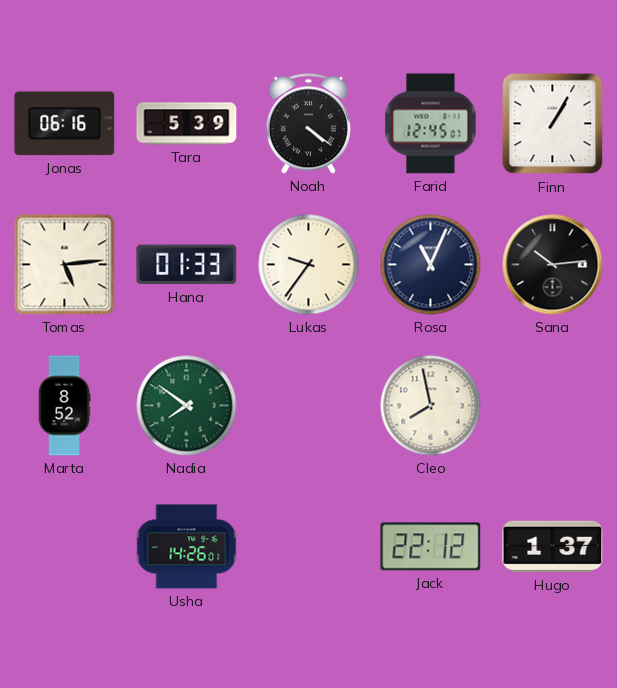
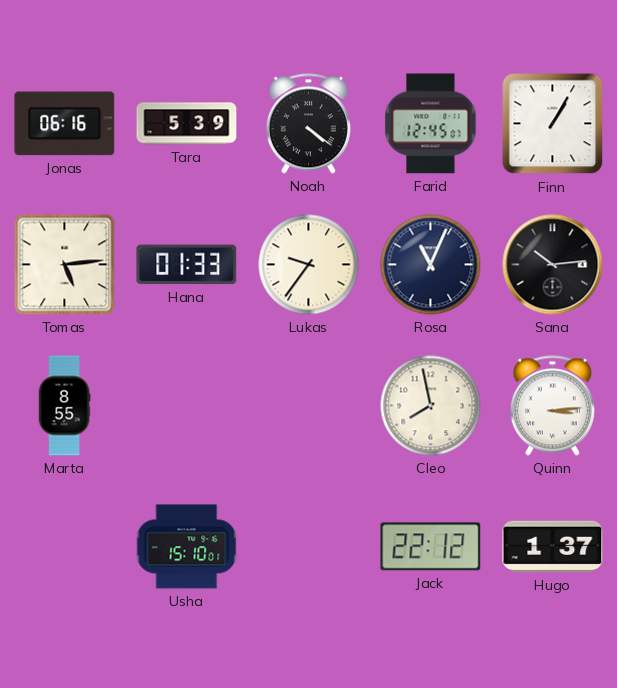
Marta: 8:52 -> 8:55
Nadia: 7:51 -> none
Quinn: none -> 3:14
Usha: 14:26 -> 15:10
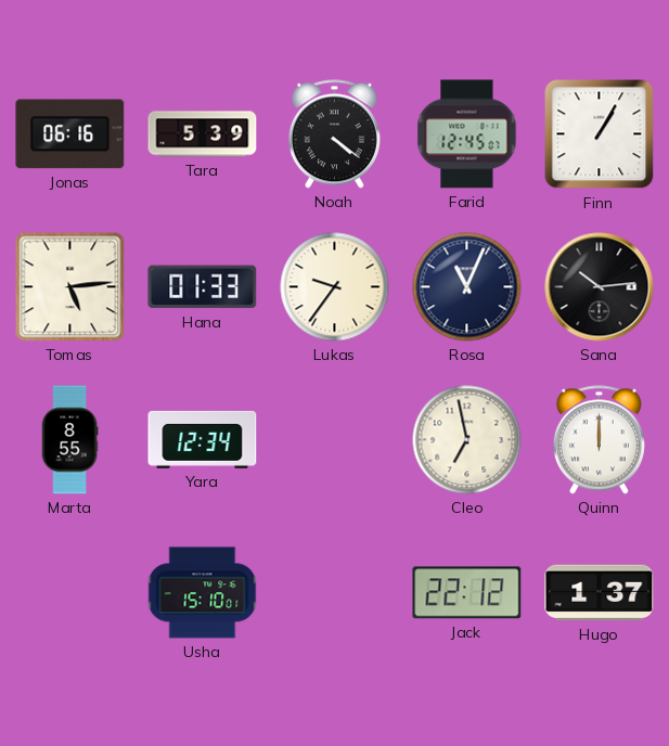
Yara: none -> 12:34
Cleo: 7:58 -> 6:58
Quinn: 3:14 -> 12:00
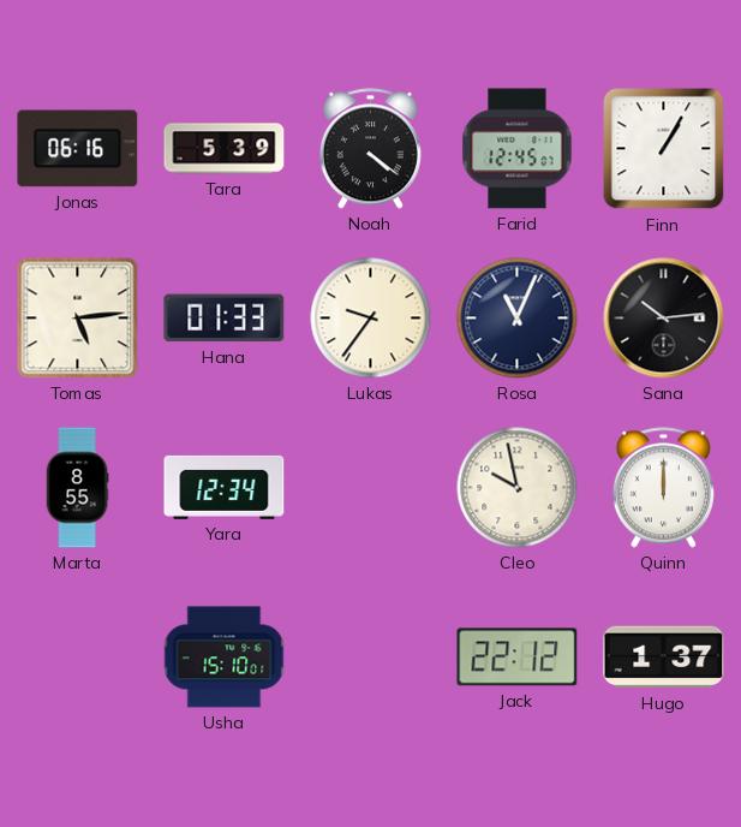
Cleo: 6:58 -> 9:58
